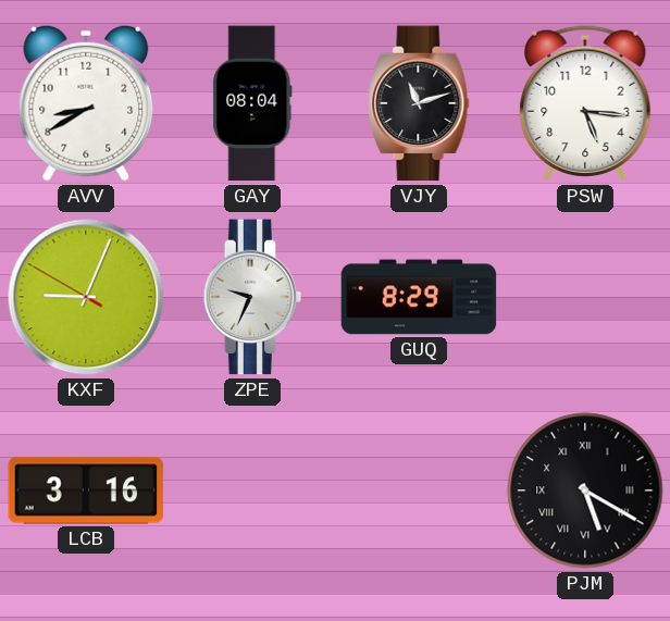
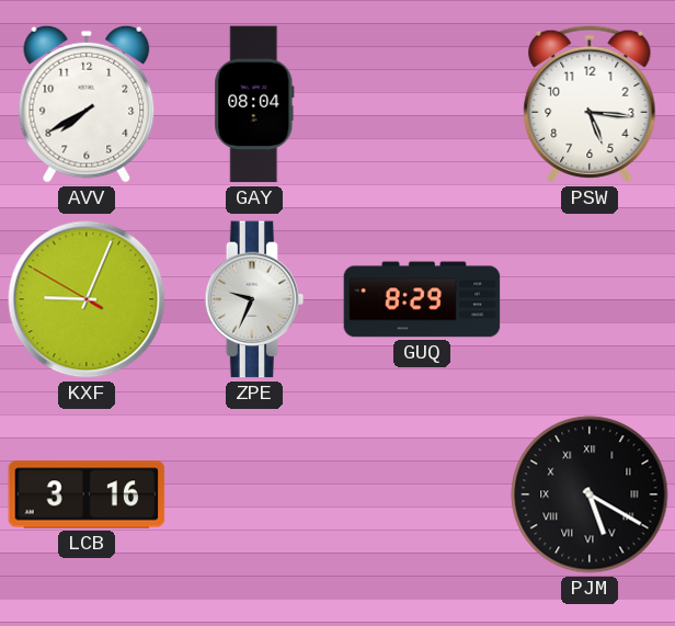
AVV: 8:40 -> 7:40
VJY: 11:12 -> none
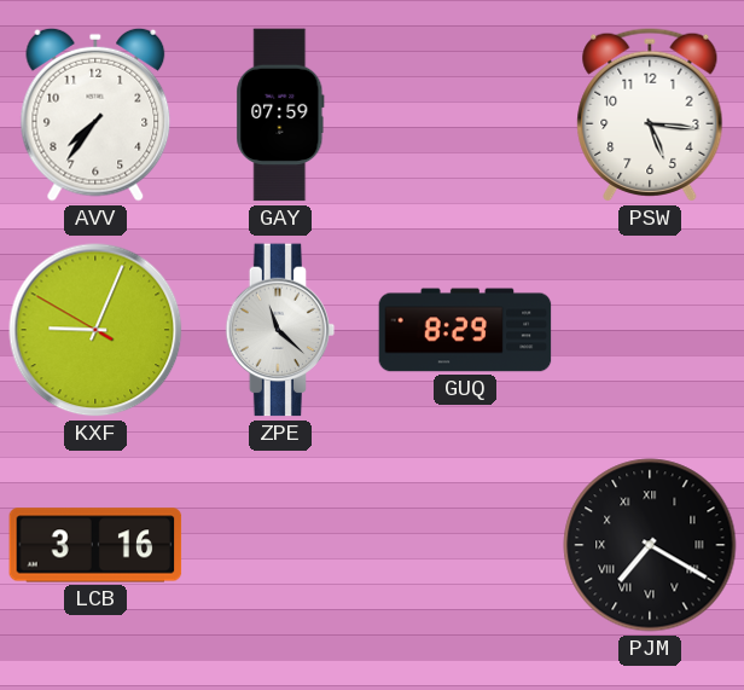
AVV: 7:40 -> 7:36
GAY: 08:04 -> 07:59
ZPE: 9:34 -> 11:22
PJM: 5:20 -> 7:20
